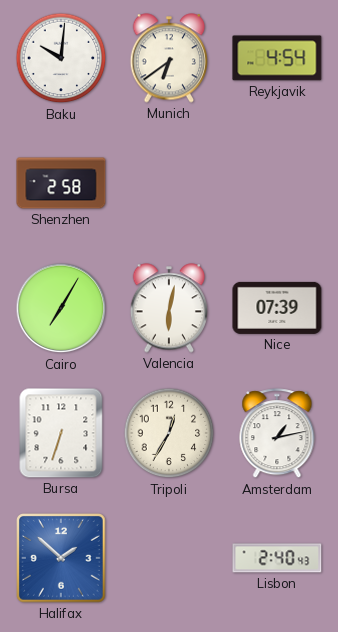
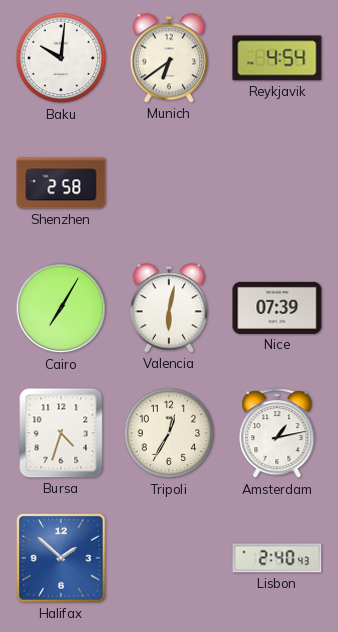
Bursa: 6:33 -> 4:33
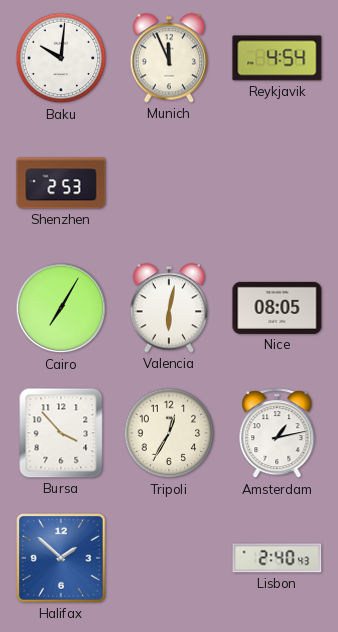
Munich: 6:39 -> 11:56
Shenzhen: 2:58 -> 2:53
Nice: 07:39 -> 08:05
Bursa: 4:33 -> 3:53
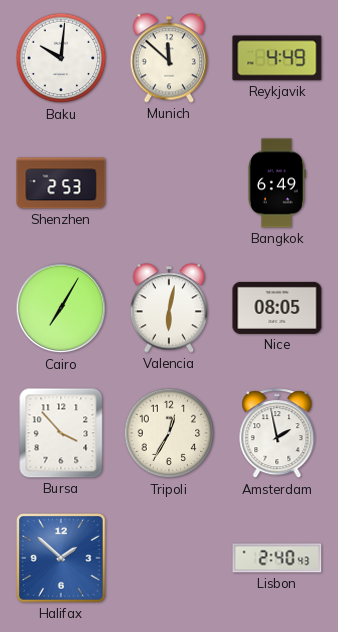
Munich: 11:56 -> 11:52
Reykjavik: 4:54 -> 4:49
Bangkok: none -> 6:49
Amsterdam: 1:13 -> 1:58
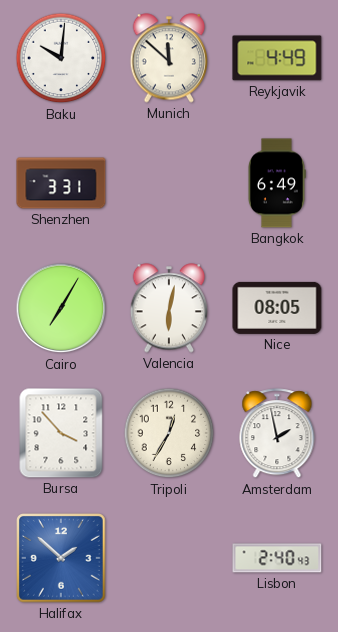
Shenzhen: 2:53 -> 3:31
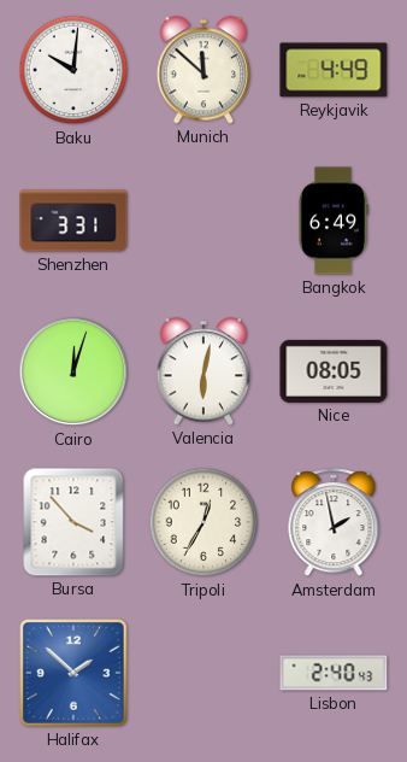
Cairo: 7:05 -> 12:03
